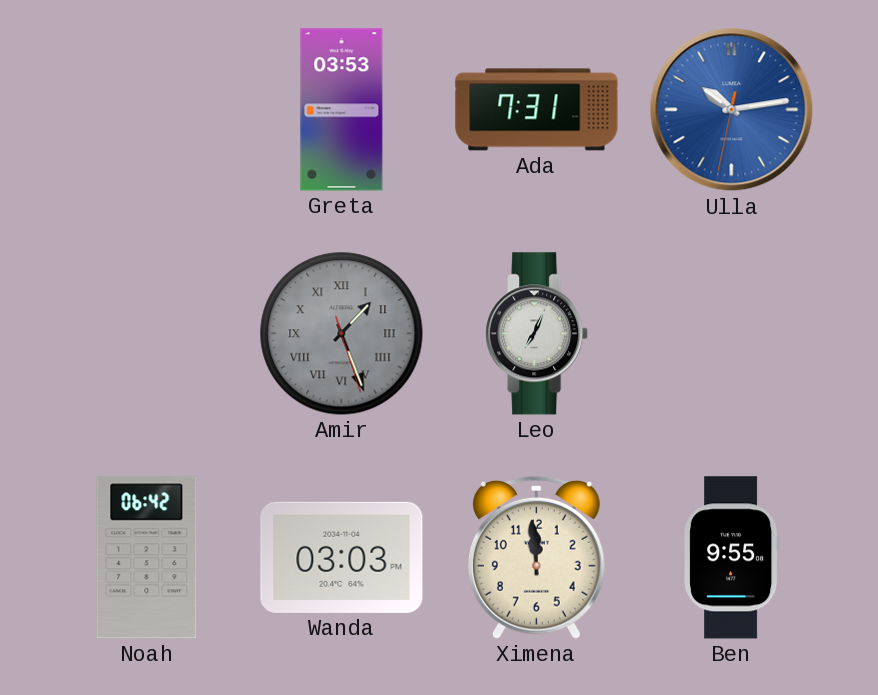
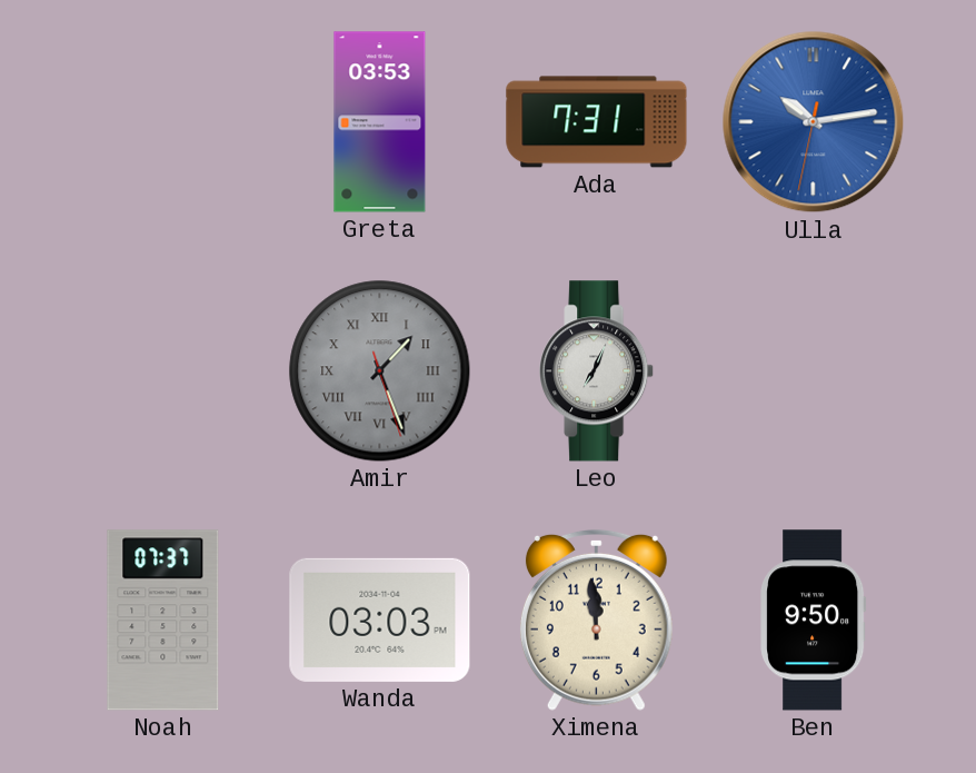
Noah: 06:42 -> 07:37
Ben: 9:55 -> 9:50
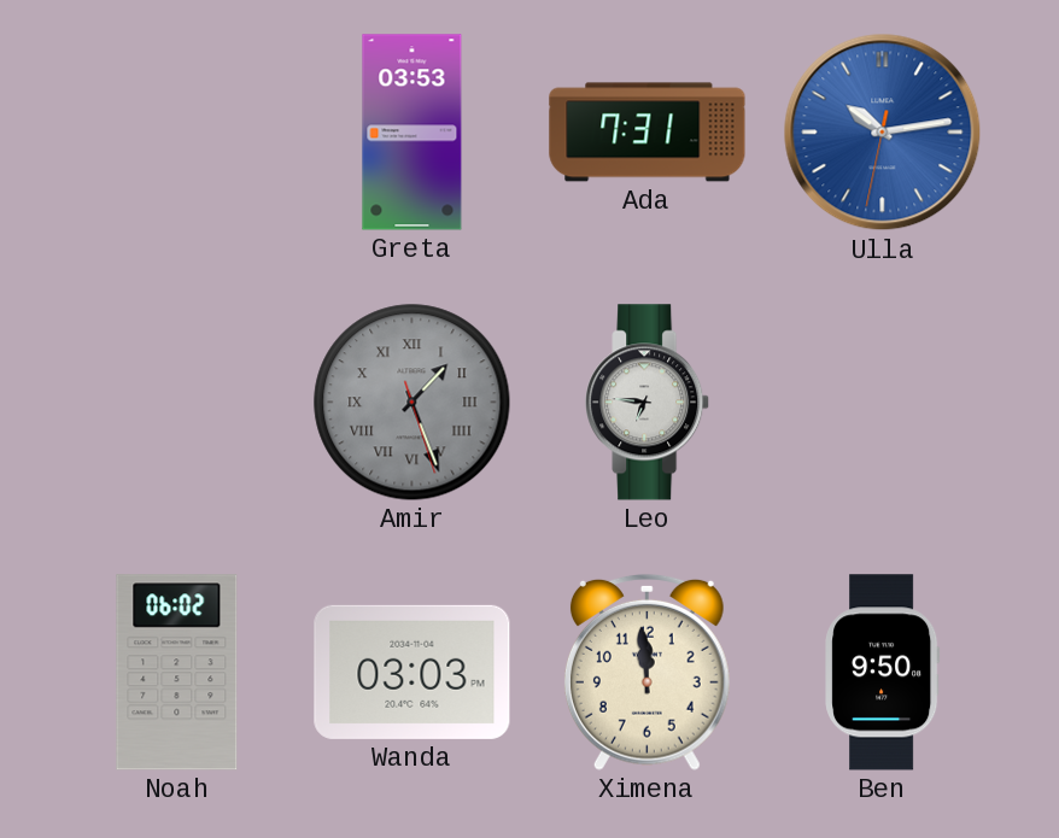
Leo: 7:04 -> 6:46
Noah: 07:37 -> 06:02
